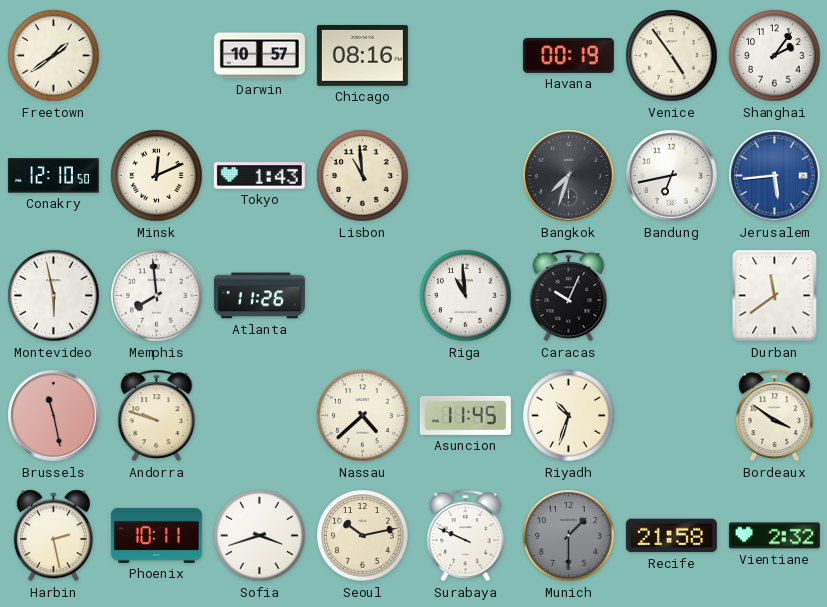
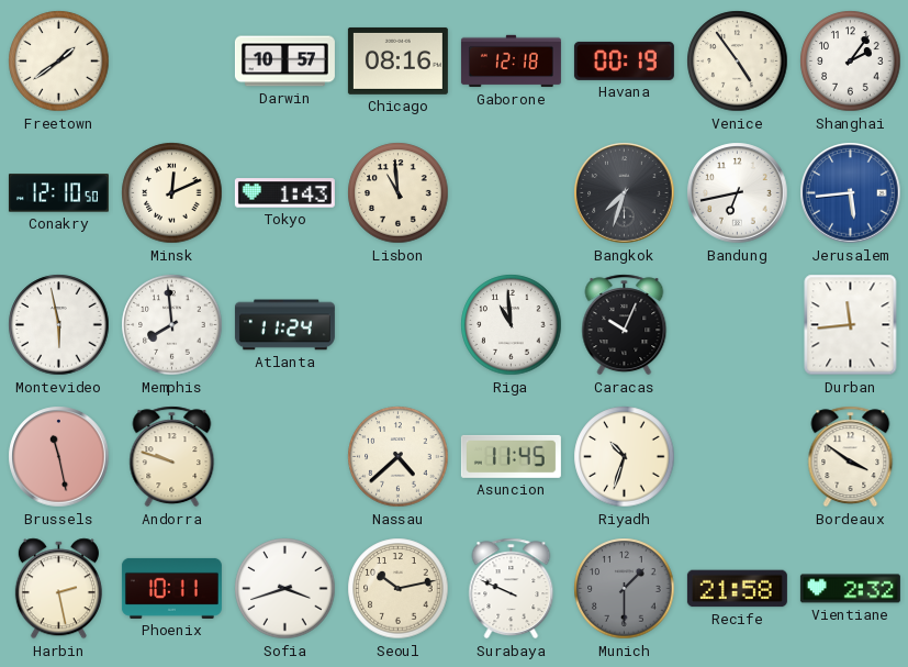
Gaborone: none -> 12:18
Atlanta: 11:26 -> 11:24
Durban: 11:39 -> 11:44
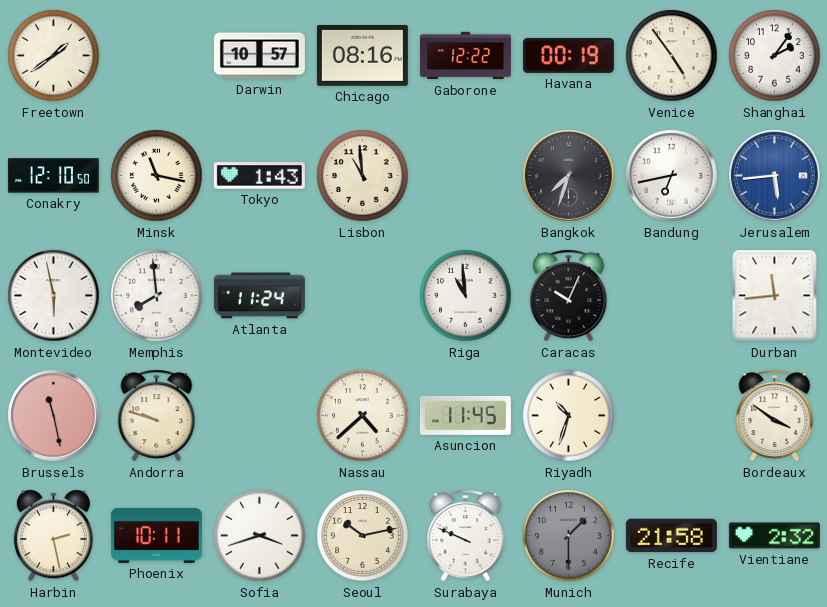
Gaborone: 12:18 -> 12:22
Minsk: 12:11 -> 11:17
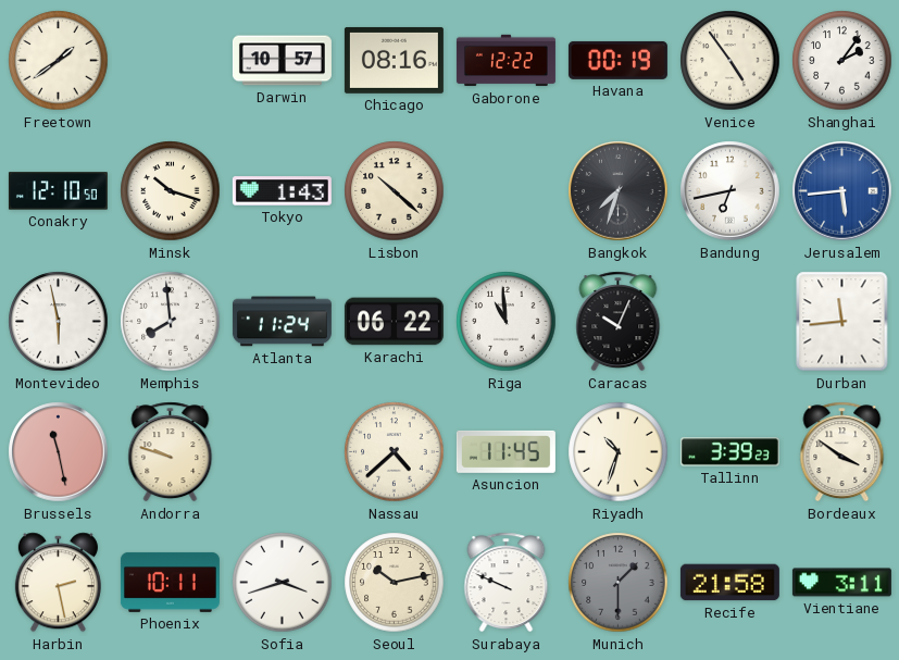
Minsk: 11:17 -> 10:18
Lisbon: 10:59 -> 10:22
Karachi: none -> 06:22
Tallinn: none -> 3:39
Vientiane: 2:32 -> 3:11
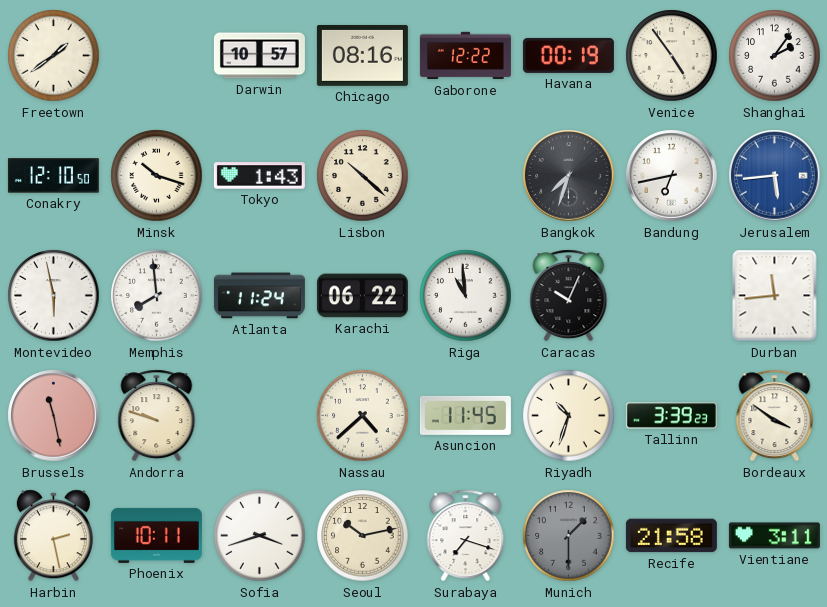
Surabaya: 9:49 -> 7:18
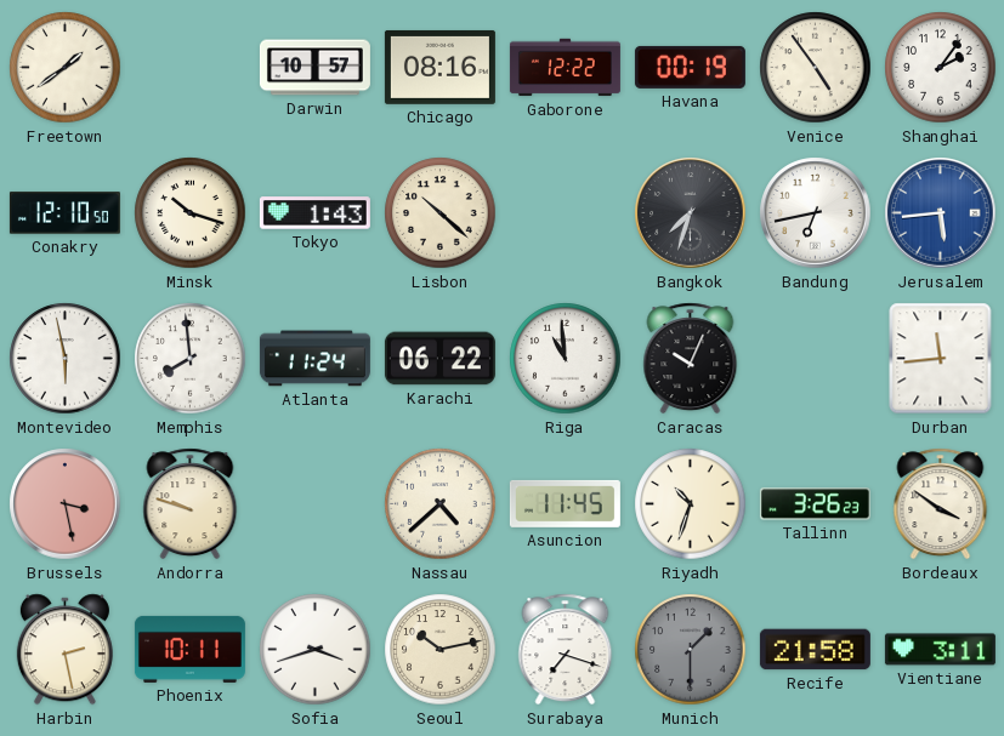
Brussels: 11:28 -> 3:28
Tallinn: 3:39 -> 3:26
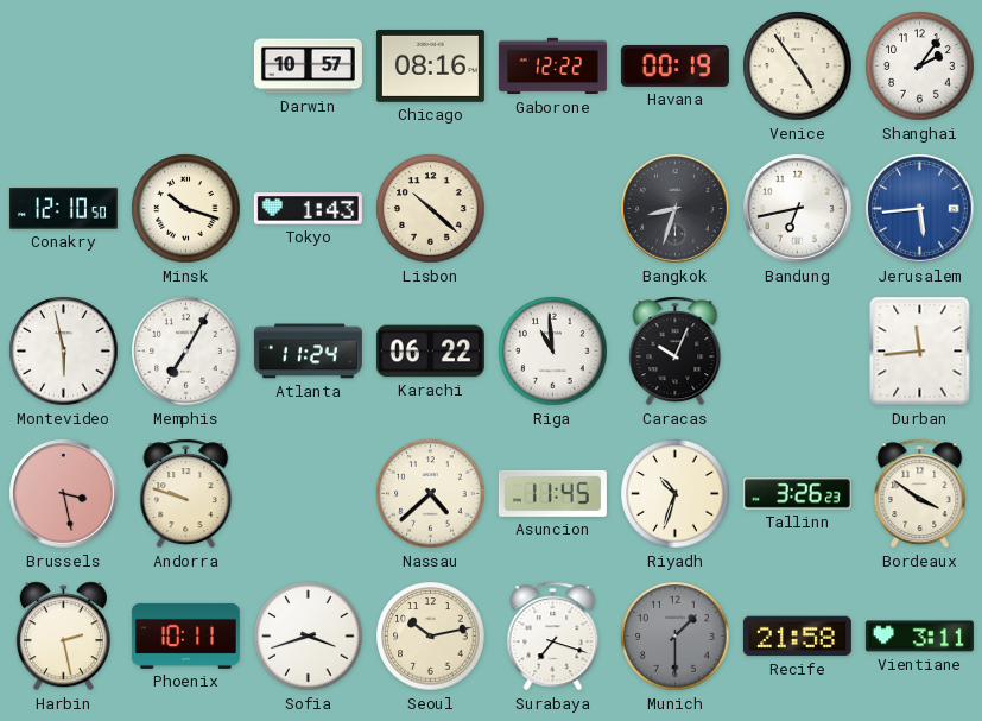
Freetown: 1:39 -> none
Bangkok: 7:33 -> 8:33
Memphis: 7:59 -> 7:05
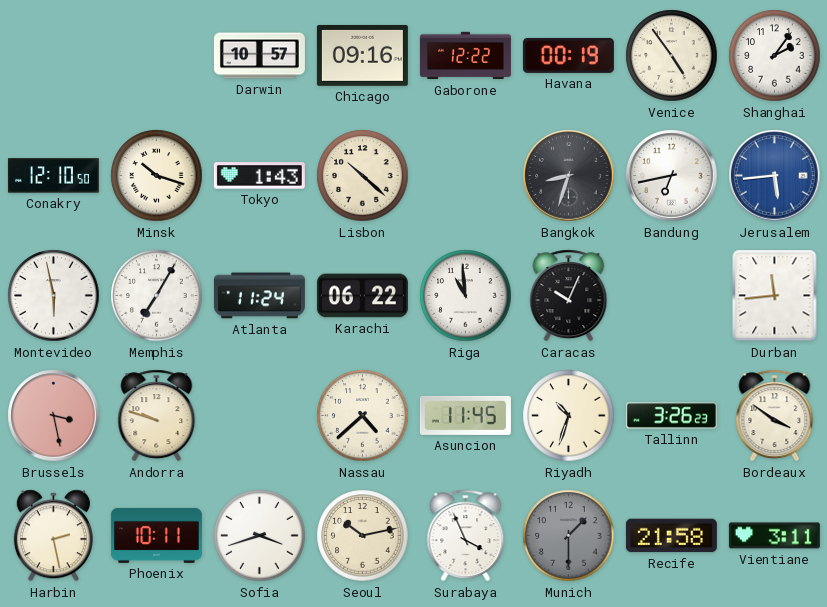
Chicago: 08:16 -> 09:16
Surabaya: 7:18 -> 3:56
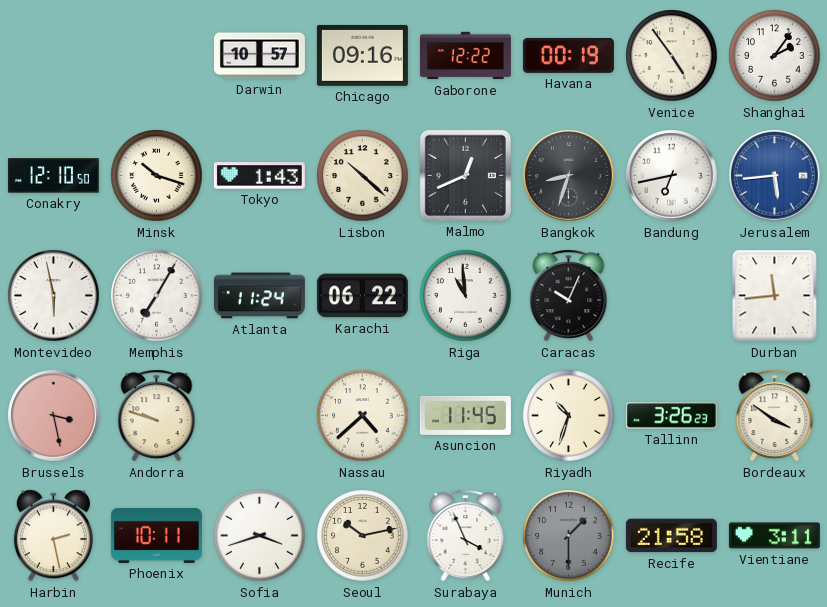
Malmo: none -> 12:41
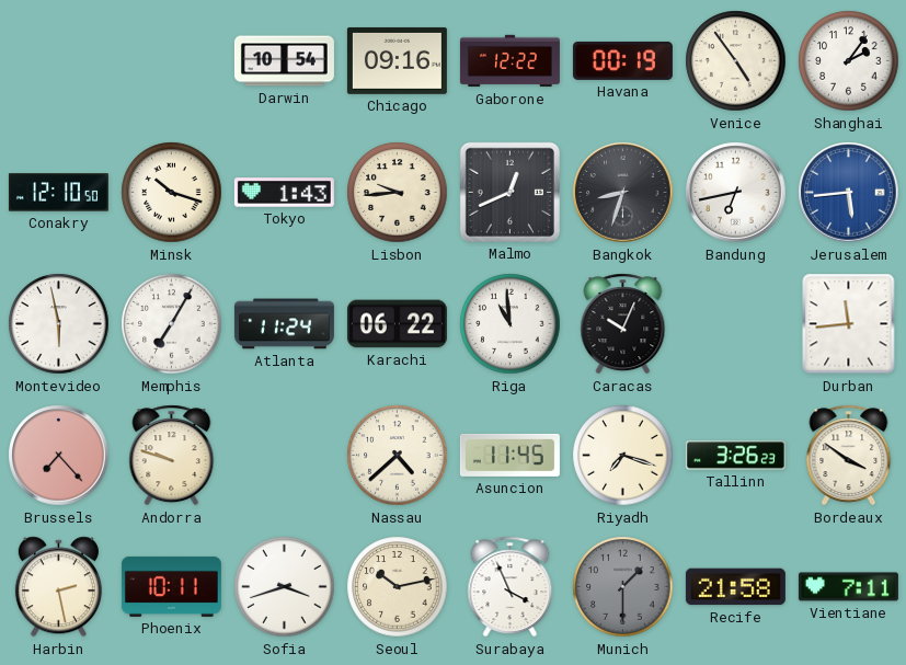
Darwin: 10:57 -> 10:54
Lisbon: 10:22 -> 9:44
Brussels: 3:28 -> 7:23
Riyadh: 10:33 -> 7:18
Vientiane: 3:11 -> 7:11
